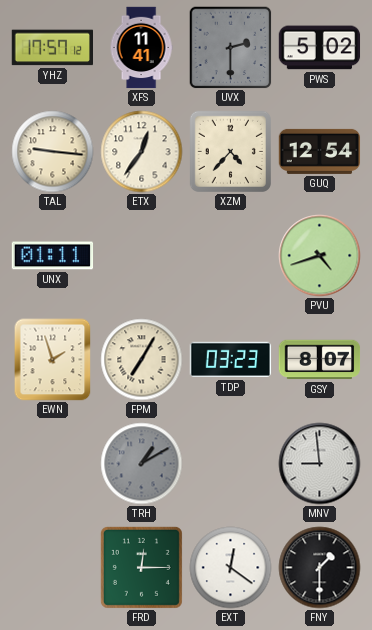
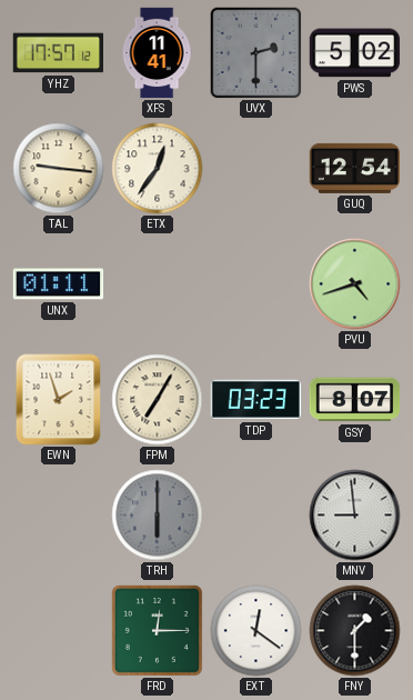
XZM: 4:37 -> none
TRH: 1:10 -> 6:00
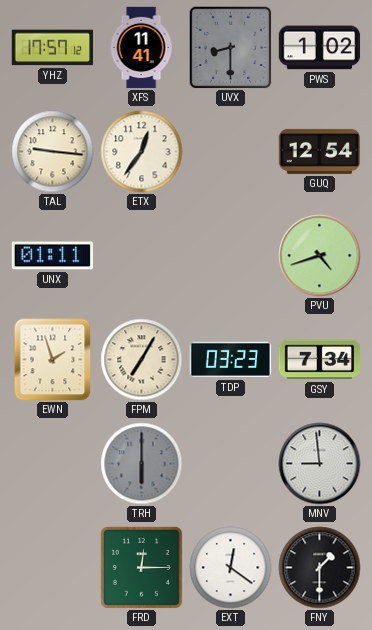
UVX: 2:30 -> 8:30
PWS: 5:02 -> 1:02
GSY: 8:07 -> 7:34
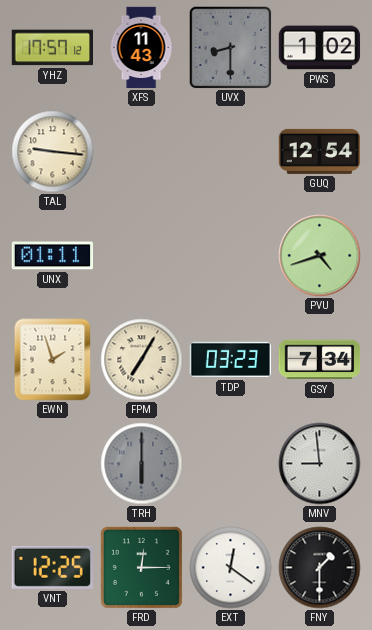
XFS: 11:41 -> 11:43
ETX: 12:36 -> none
VNT: none -> 12:25
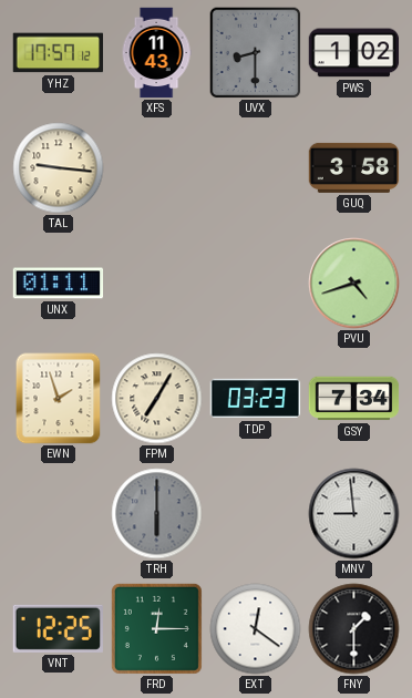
GUQ: 12:54 -> 3:58
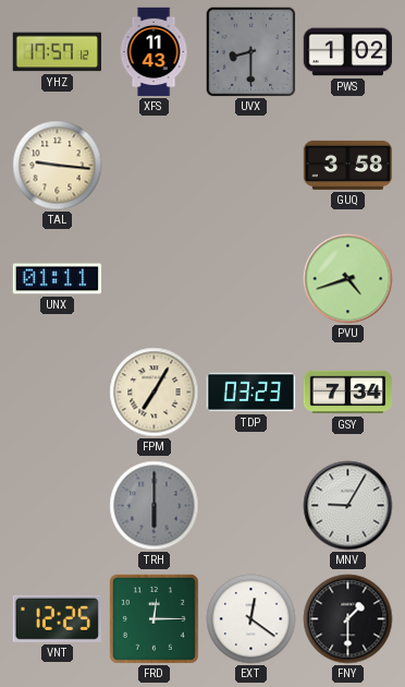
EWN: 1:57 -> none
MNV: 8:59 -> 9:05
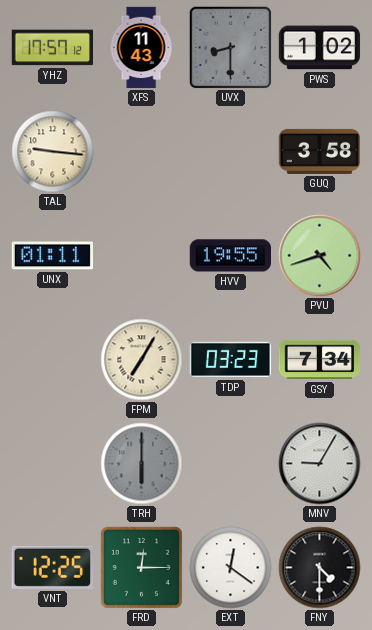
HVV: none -> 19:55
FNY: 1:30 -> 4:30
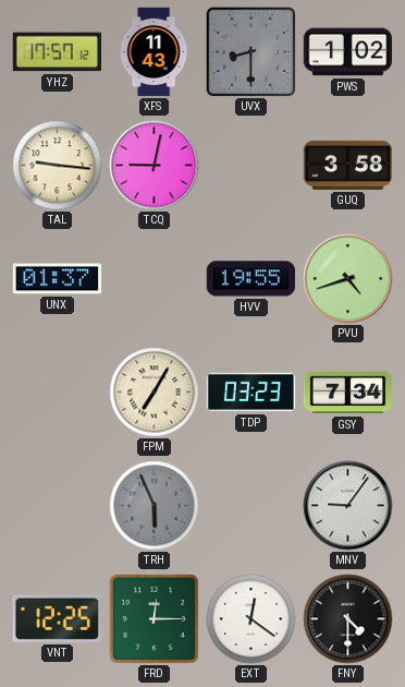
TCQ: none -> 9:02
UNX: 01:11 -> 01:37
TRH: 6:00 -> 5:56
MNV: 9:05 -> 9:06
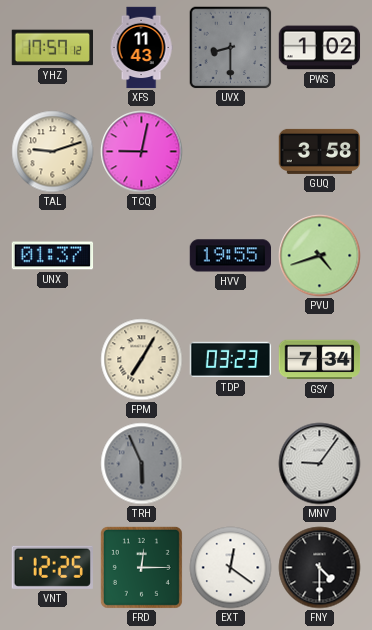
TAL: 9:16 -> 9:12
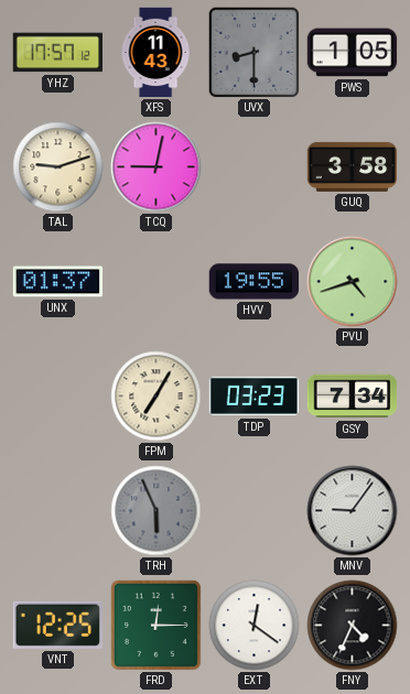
PWS: 1:02 -> 1:05
FNY: 4:30 -> 4:34
